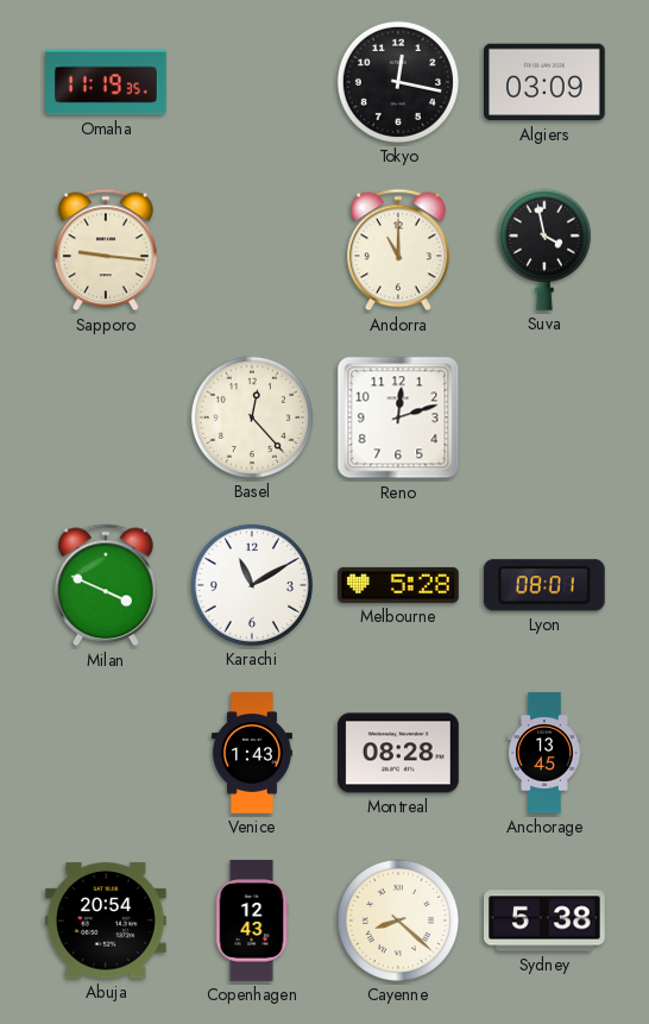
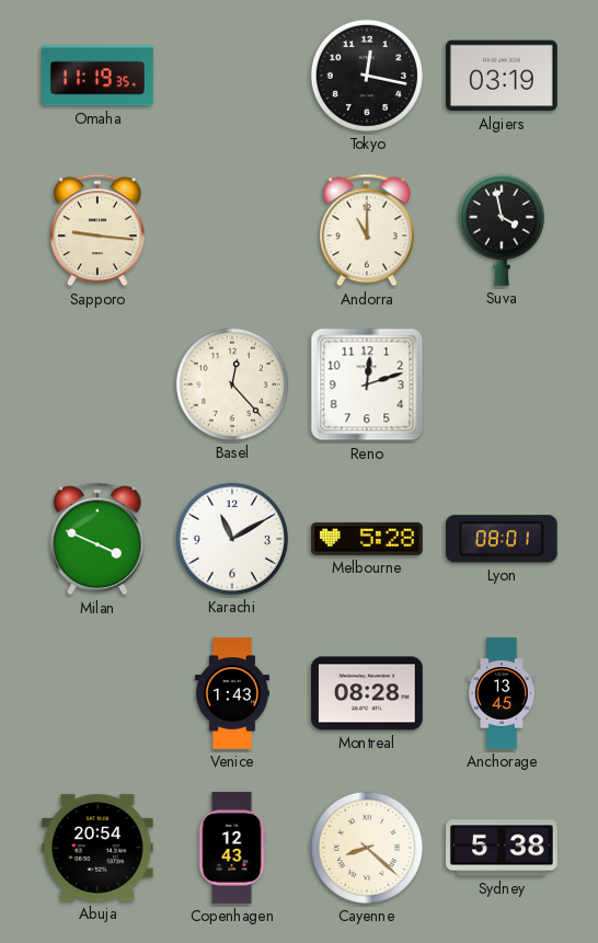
Algiers: 03:09 -> 03:19
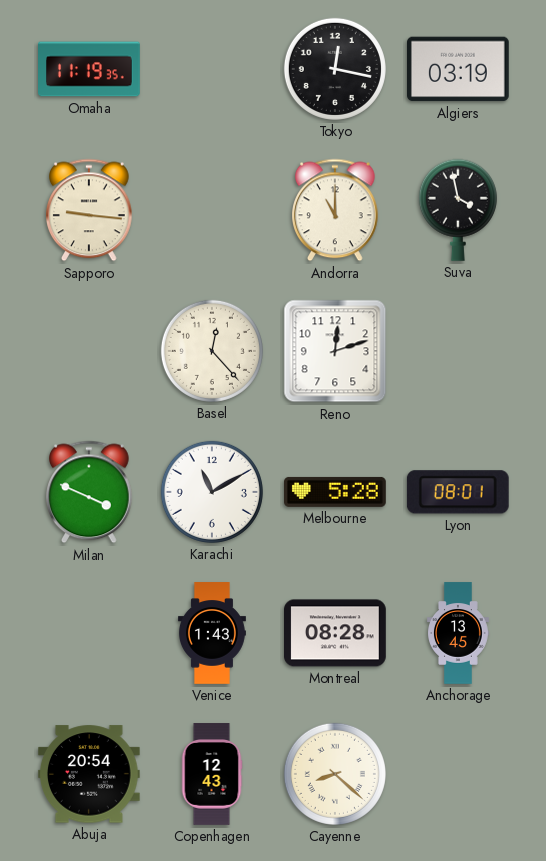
Sydney: 5:38 -> none
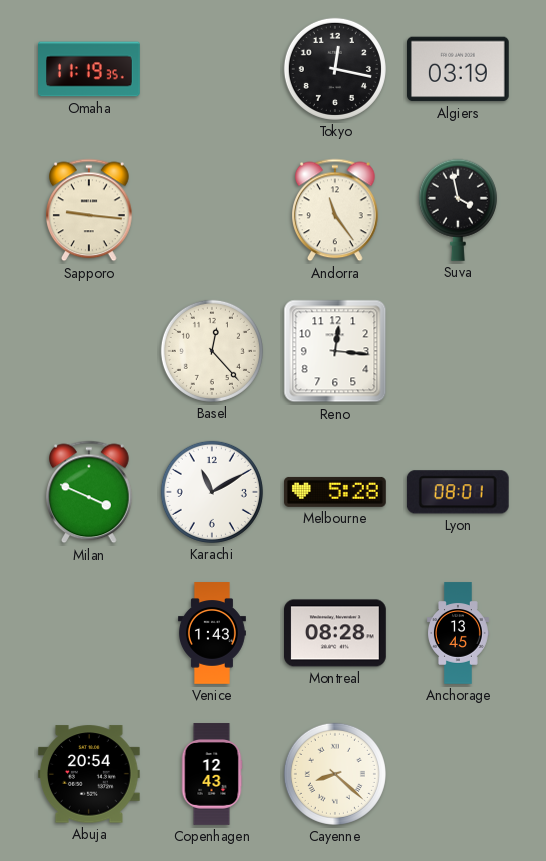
Andorra: 11:00 -> 11:24
Reno: 12:12 -> 12:16
